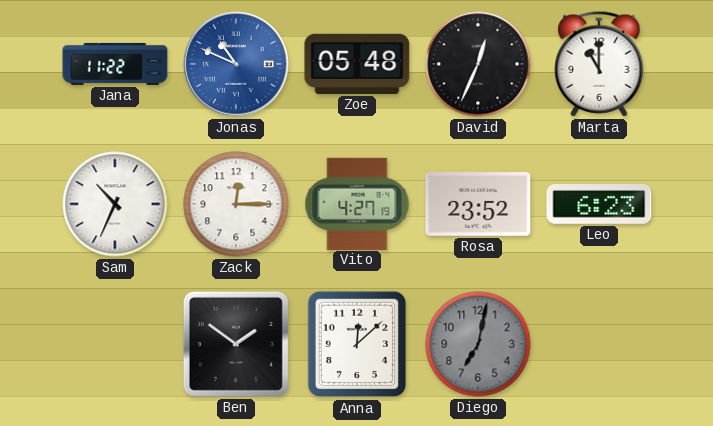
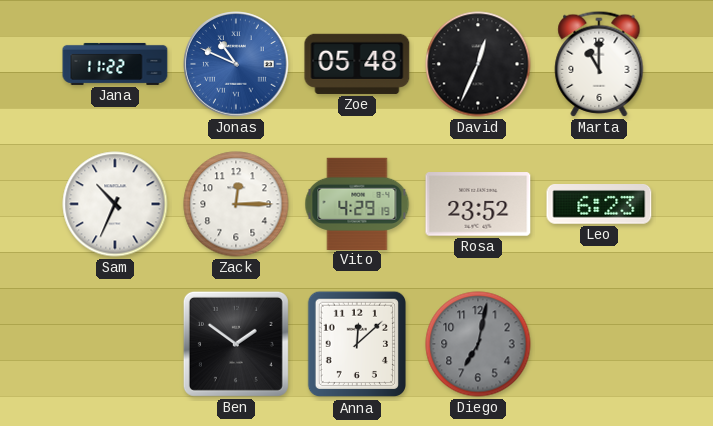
Vito: 4:27 -> 4:29
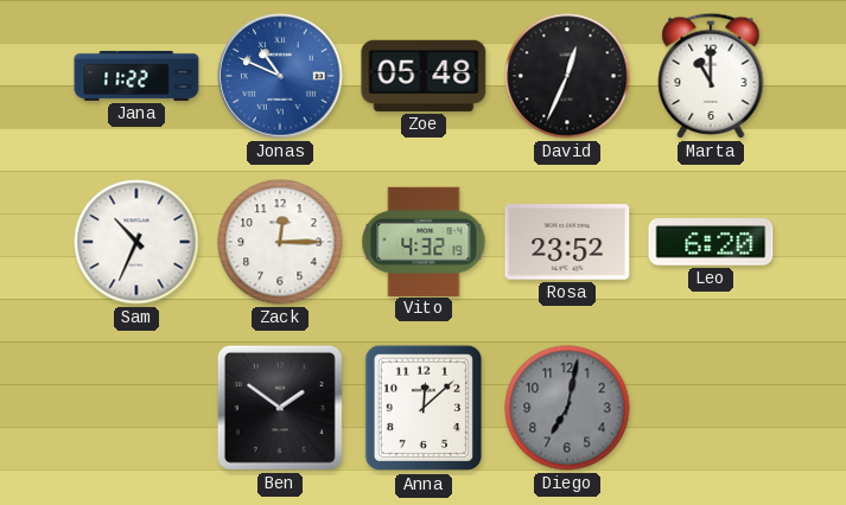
Vito: 4:29 -> 4:32
Leo: 6:23 -> 6:20
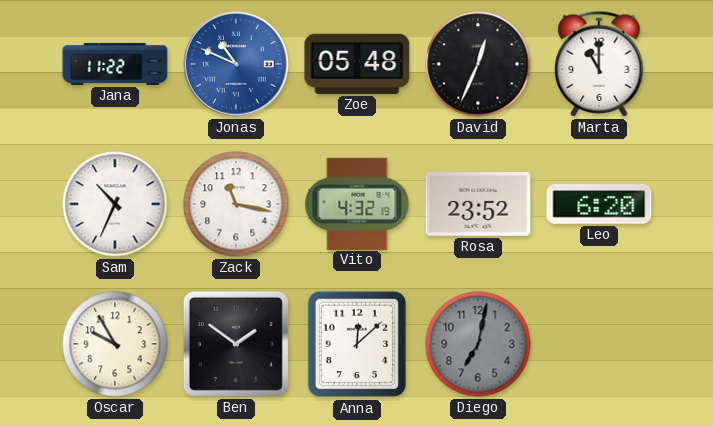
Zack: 12:15 -> 11:17
Oscar: none -> 9:55
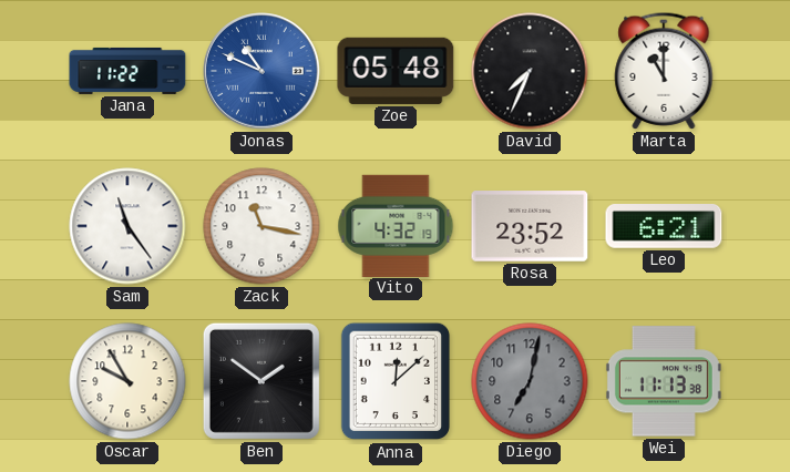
David: 12:34 -> 7:34
Sam: 10:34 -> 11:24
Leo: 6:20 -> 6:21
Wei: none -> 11:13
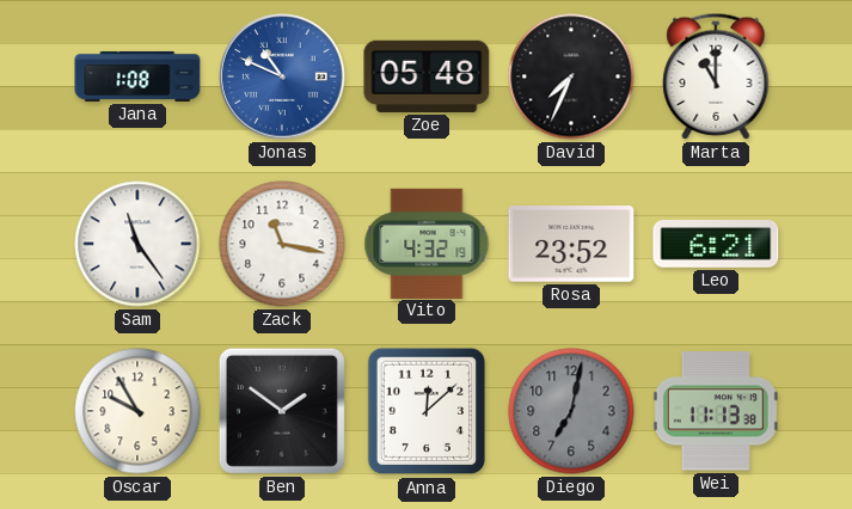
Jana: 11:22 -> 1:08
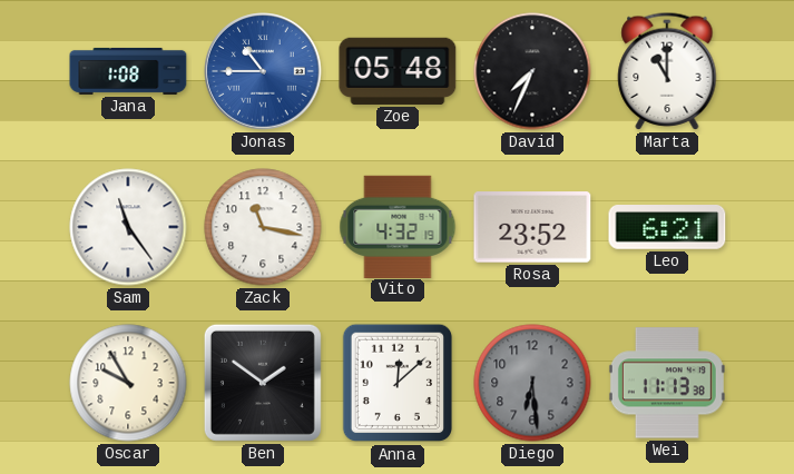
Jonas: 10:49 -> 10:45
Diego: 7:02 -> 6:29
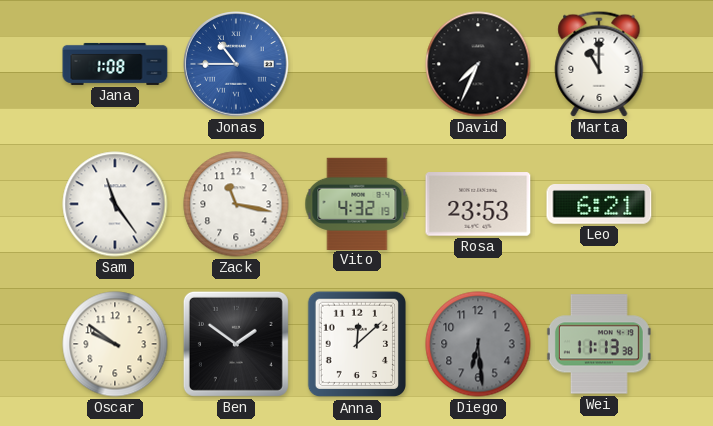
Zoe: 05:48 -> none
Rosa: 23:52 -> 23:53
Oscar: 9:55 -> 9:51
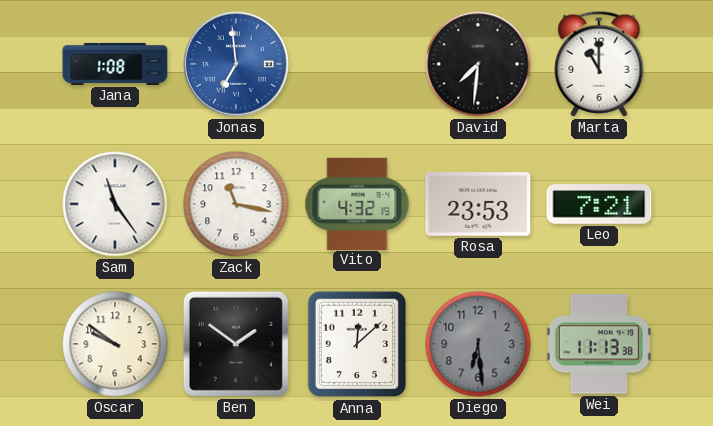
Jonas: 10:45 -> 6:59
David: 7:34 -> 7:31
Leo: 6:21 -> 7:21
